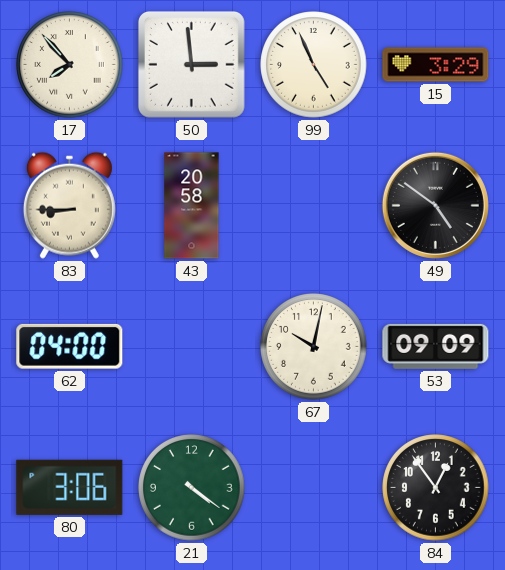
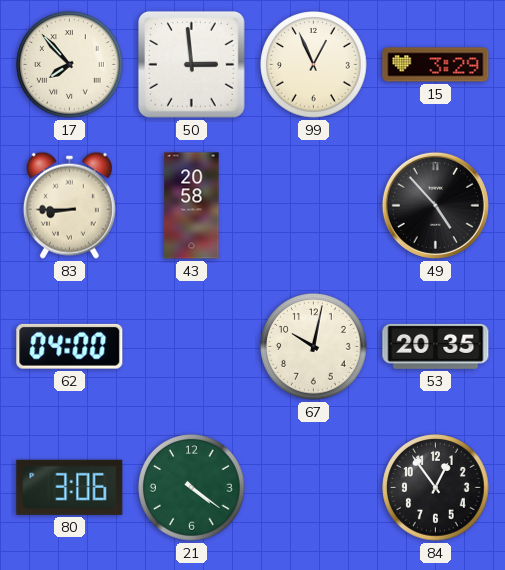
99: 4:56 -> 12:56
49: 4:51 -> 4:53
53: 09:09 -> 20:35
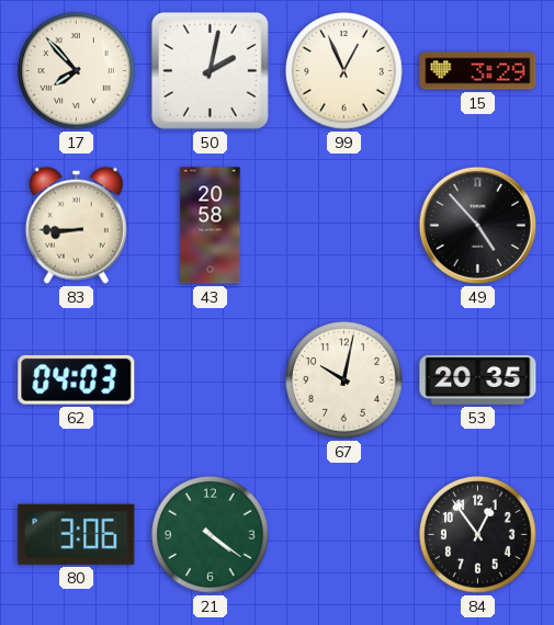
50: 2:59 -> 2:02
62: 04:00 -> 04:03
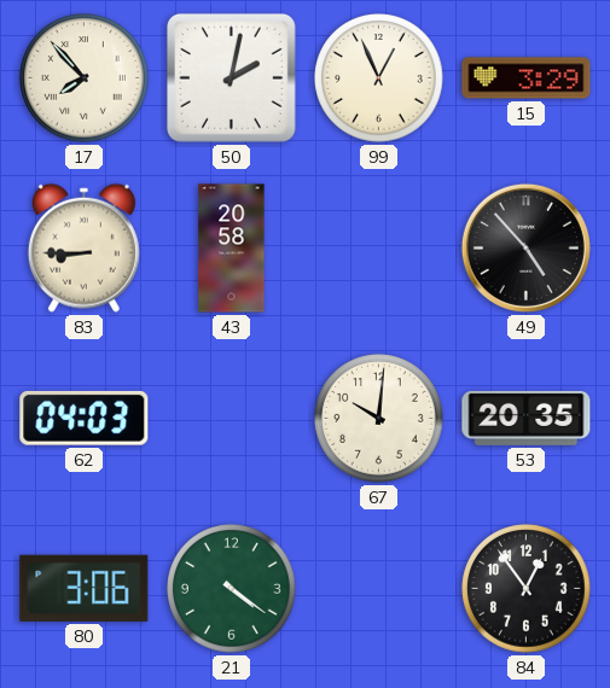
67: 10:02 -> 10:01
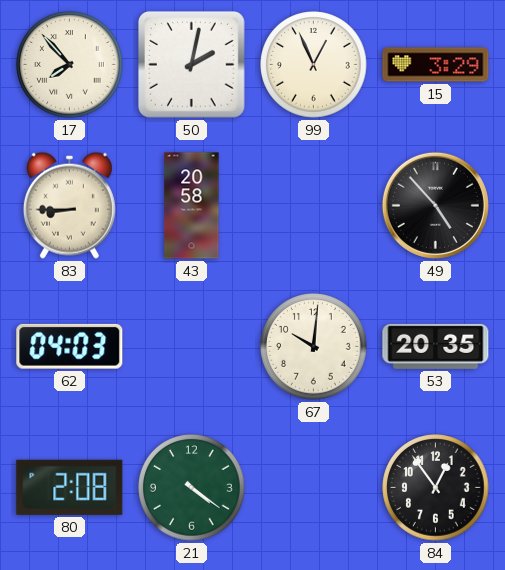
80: 3:06 -> 2:08
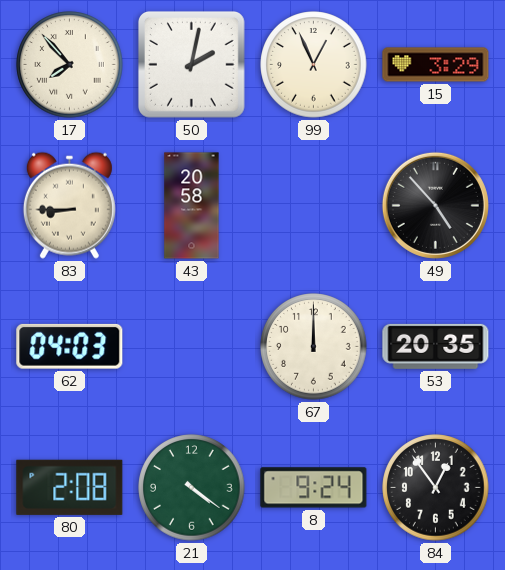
67: 10:01 -> 12:00
8: none -> 9:24
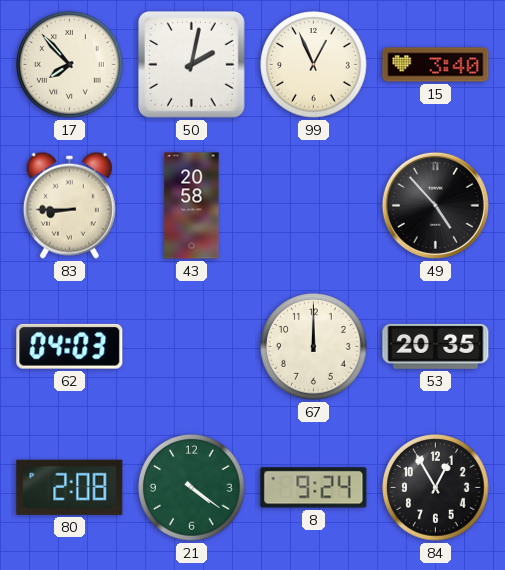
15: 3:29 -> 3:40
84: 12:54 -> 12:55
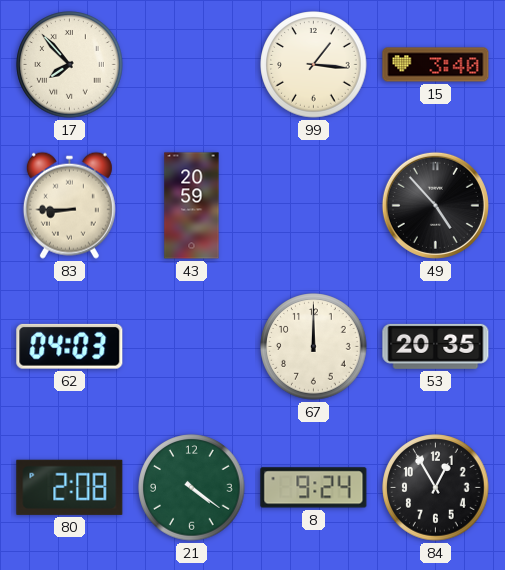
50: 2:02 -> none
99: 12:56 -> 1:16
43: 20:58 -> 20:59
